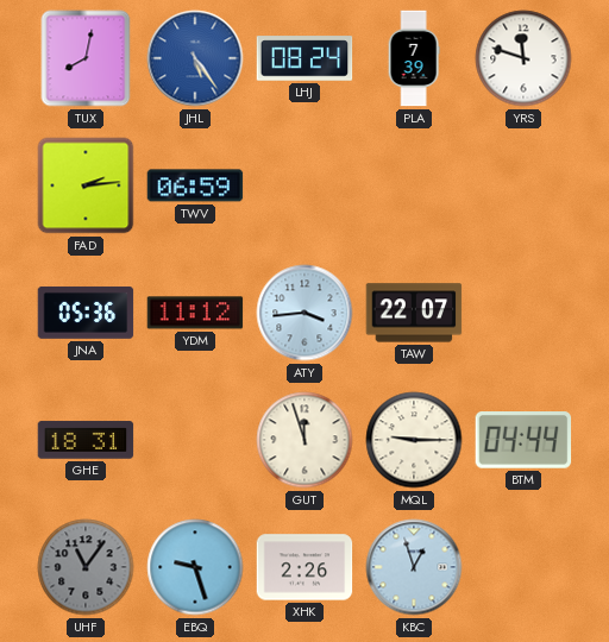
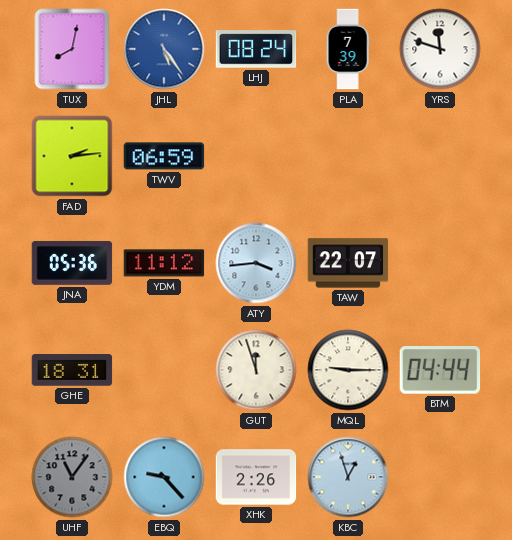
EBQ: 9:27 -> 9:23
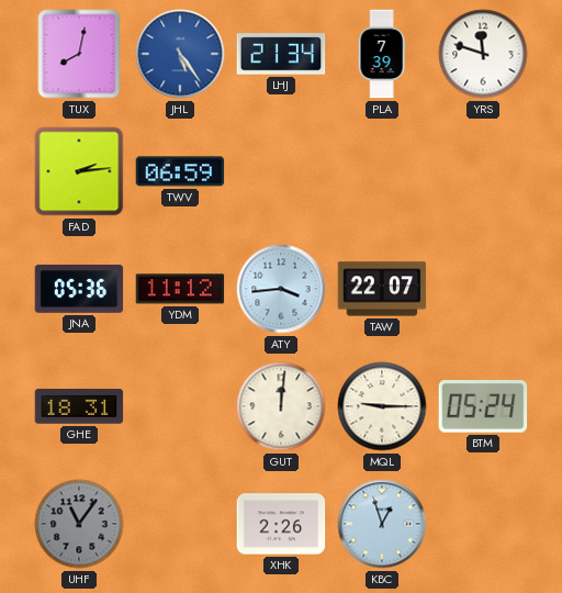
LHJ: 08:24 -> 21:34
GUT: 11:57 -> 12:01
BTM: 04:44 -> 05:24
EBQ: 9:23 -> none
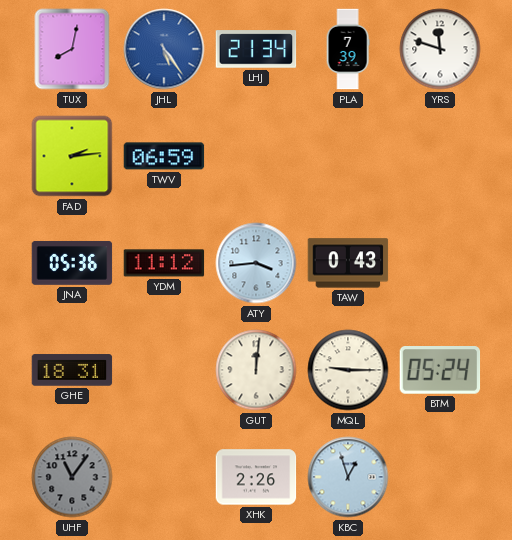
TAW: 22:07 -> 0:43
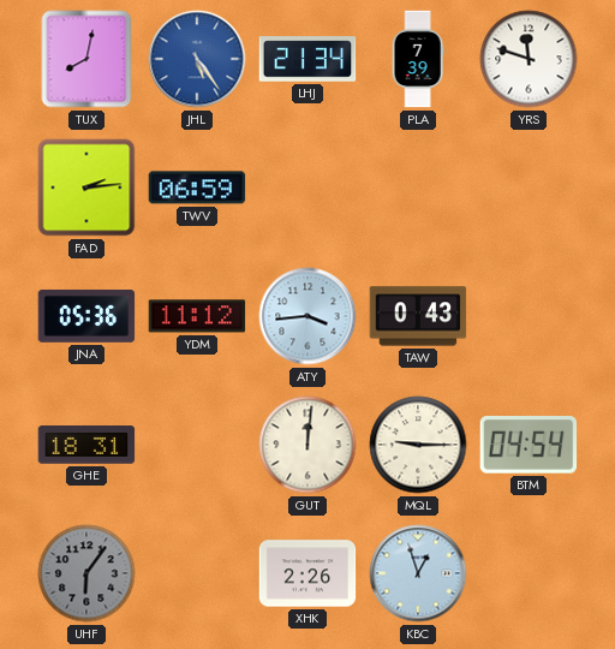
BTM: 05:24 -> 04:54
UHF: 11:06 -> 6:06
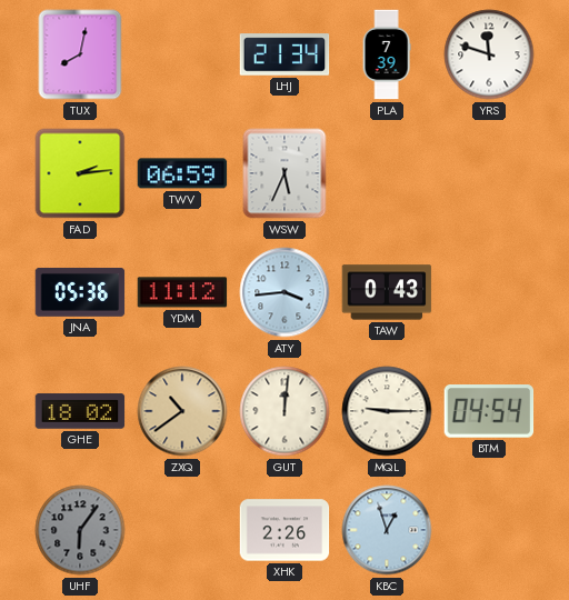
JHL: 5:24 -> none
WSW: none -> 5:34
GHE: 18:31 -> 18:02
ZXQ: none -> 10:39
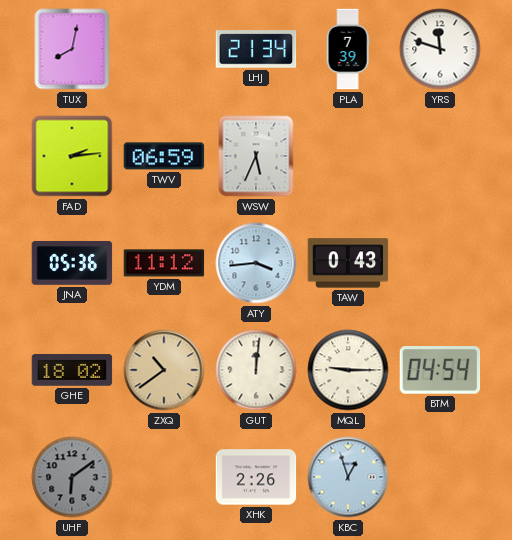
UHF: 6:06 -> 6:09
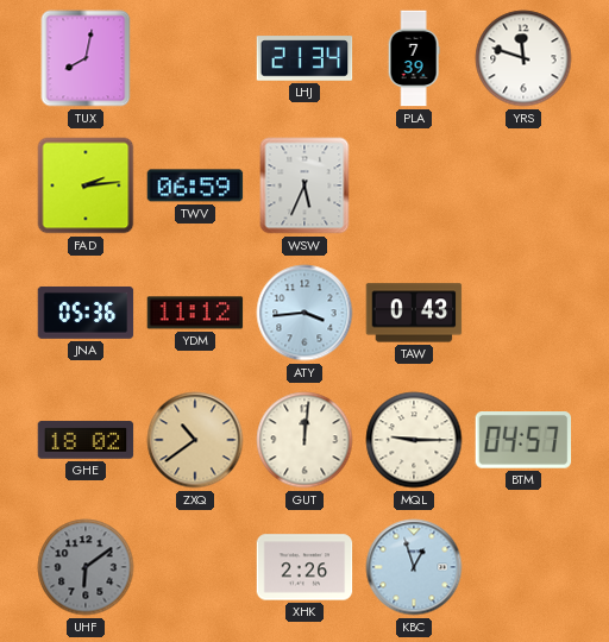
BTM: 04:54 -> 04:57
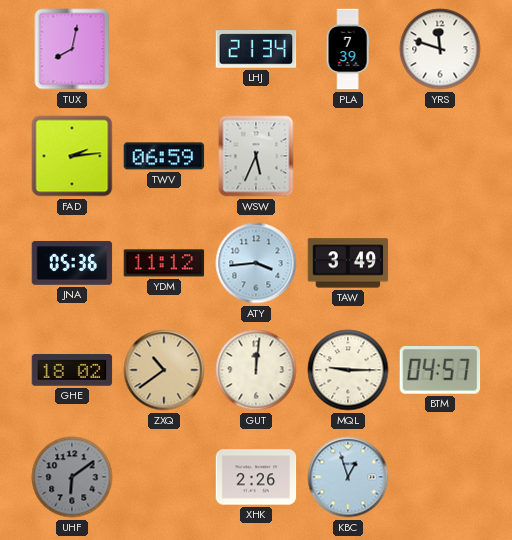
TAW: 0:43 -> 3:49
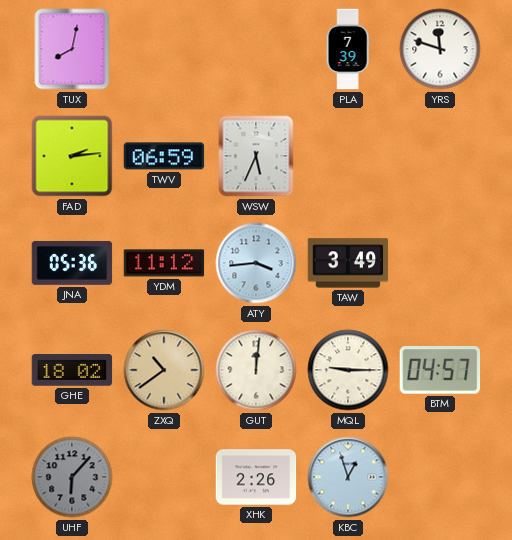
LHJ: 21:34 -> none
UHF: 6:09 -> 6:07
